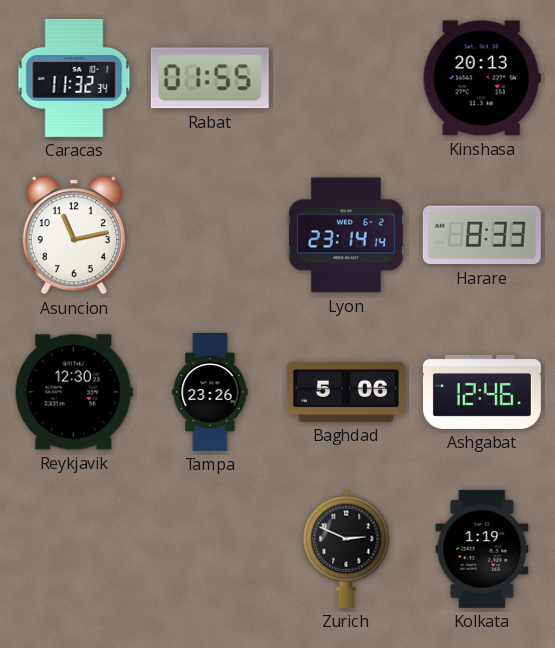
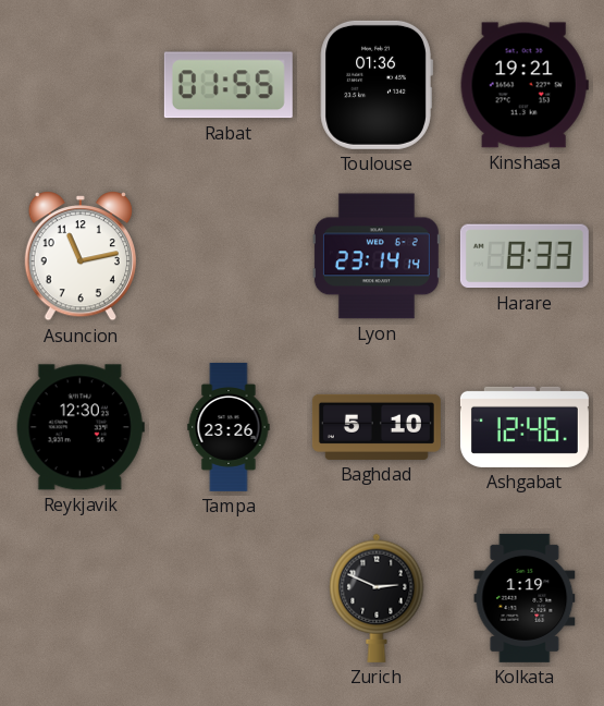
Caracas: 11:32 -> none
Toulouse: none -> 01:36
Kinshasa: 20:13 -> 19:21
Baghdad: 5:06 -> 5:10
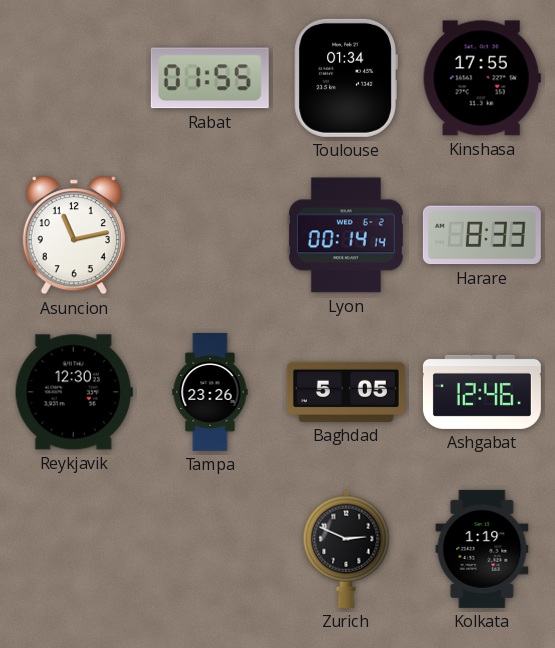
Toulouse: 01:36 -> 01:34
Kinshasa: 19:21 -> 17:55
Lyon: 23:14 -> 00:14
Baghdad: 5:10 -> 5:05
